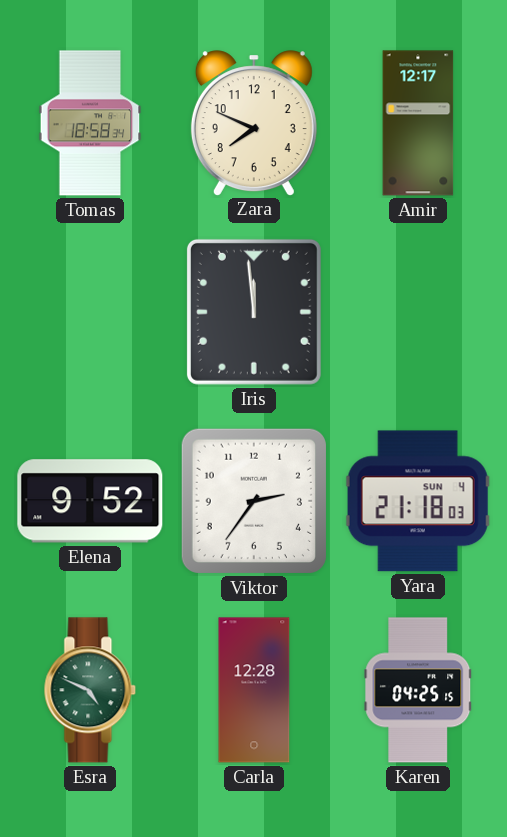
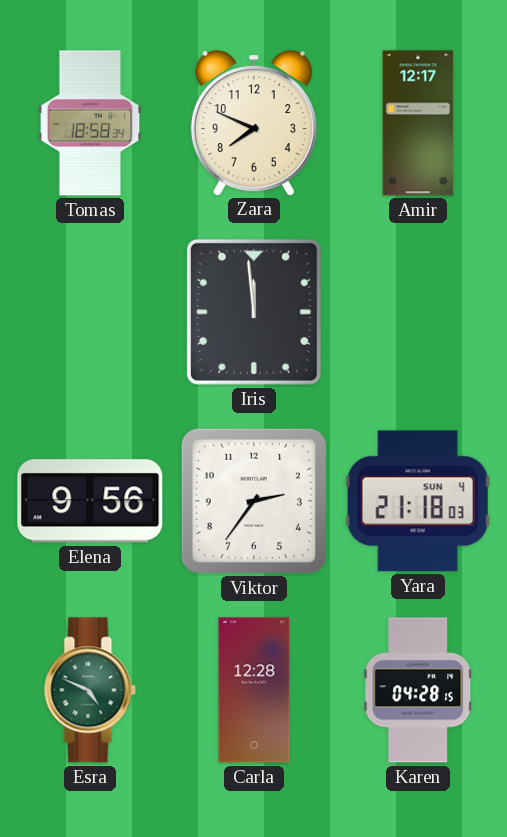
Elena: 9:52 -> 9:56
Karen: 04:25 -> 04:28
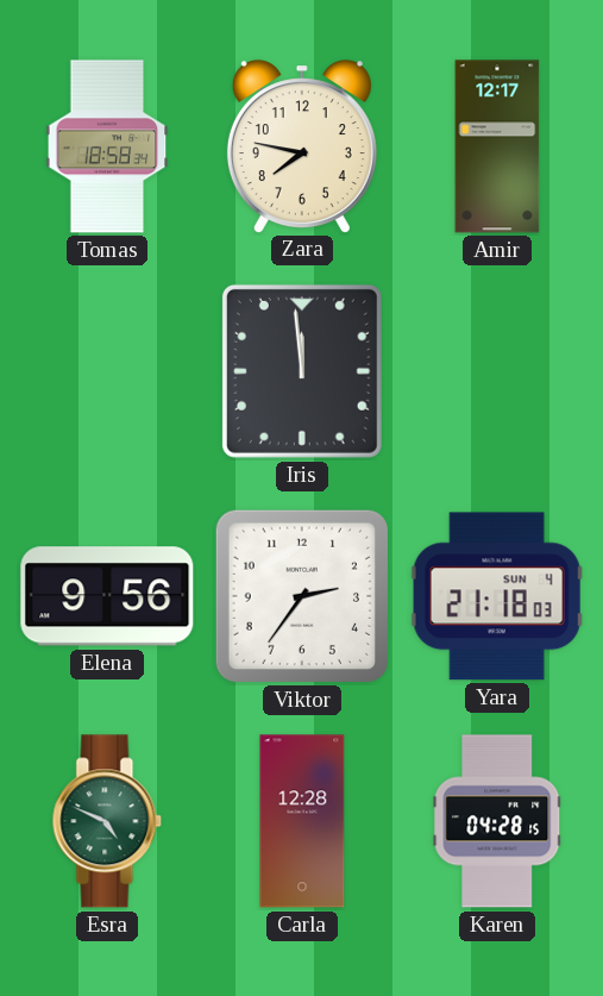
Zara: 7:49 -> 7:47
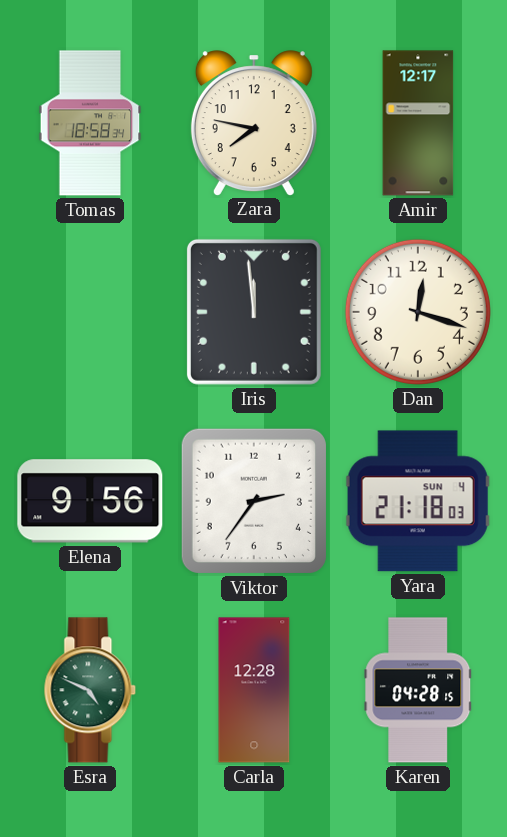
Dan: none -> 12:18
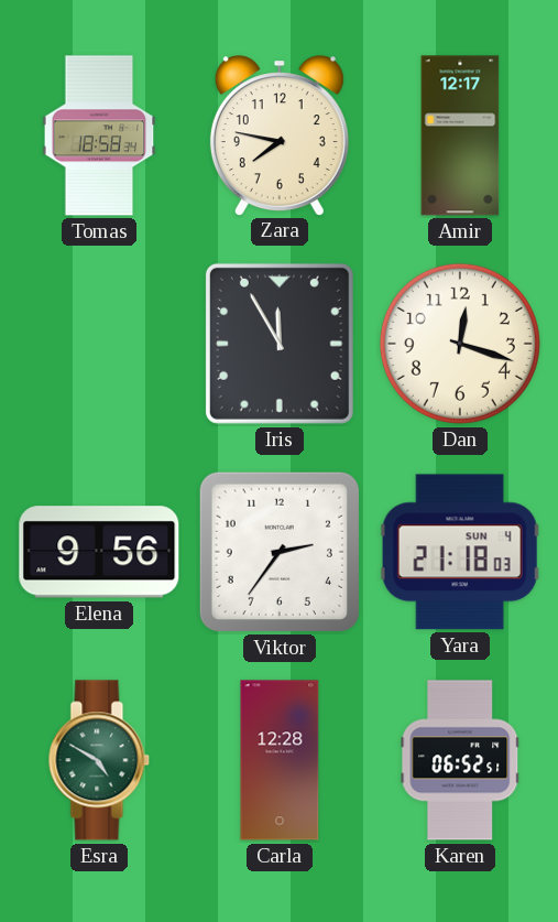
Iris: 11:59 -> 11:55
Esra: 4:49 -> 4:50
Karen: 04:28 -> 06:52
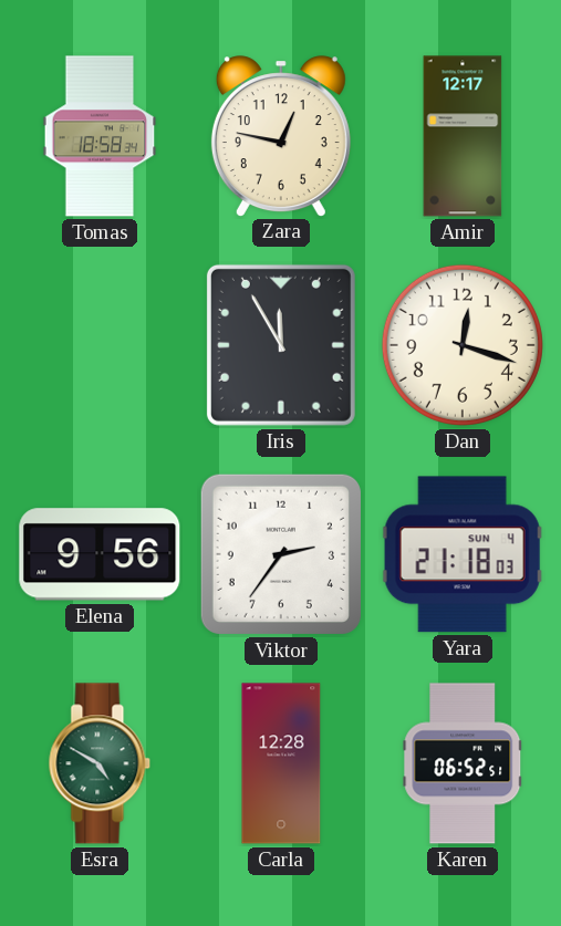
Zara: 7:47 -> 12:47
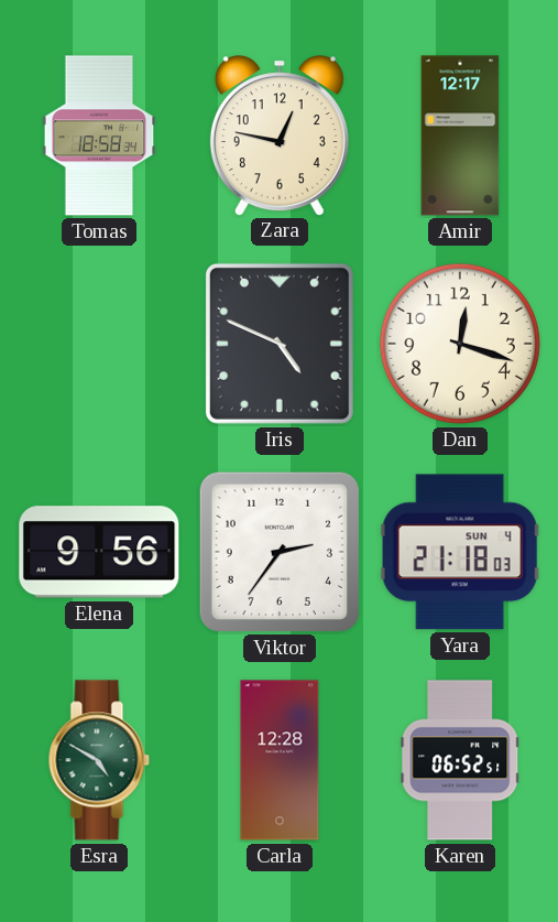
Iris: 11:55 -> 4:49
